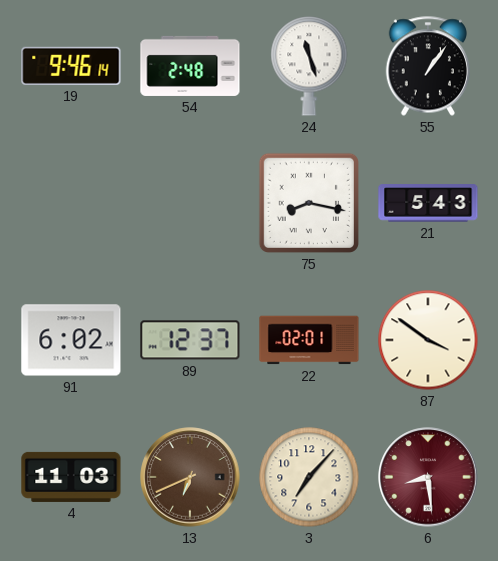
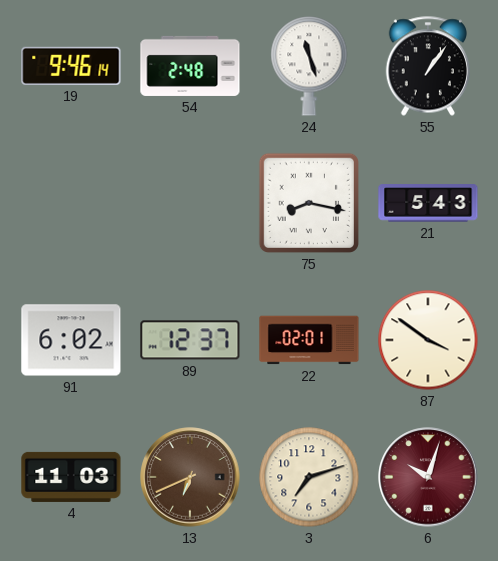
3: 7:07 -> 7:12
6: 8:29 -> 10:03
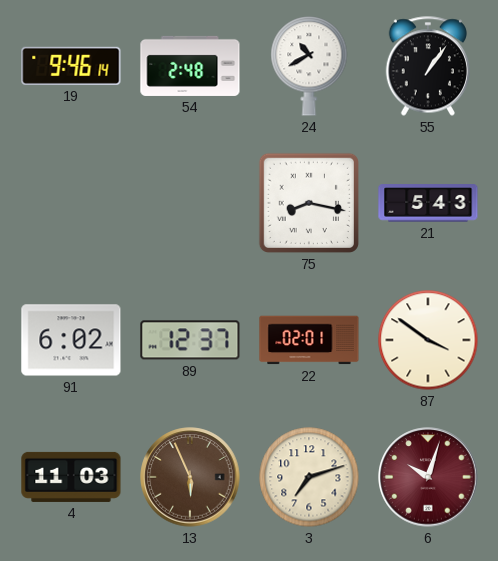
24: 11:27 -> 10:40
13: 6:41 -> 5:56
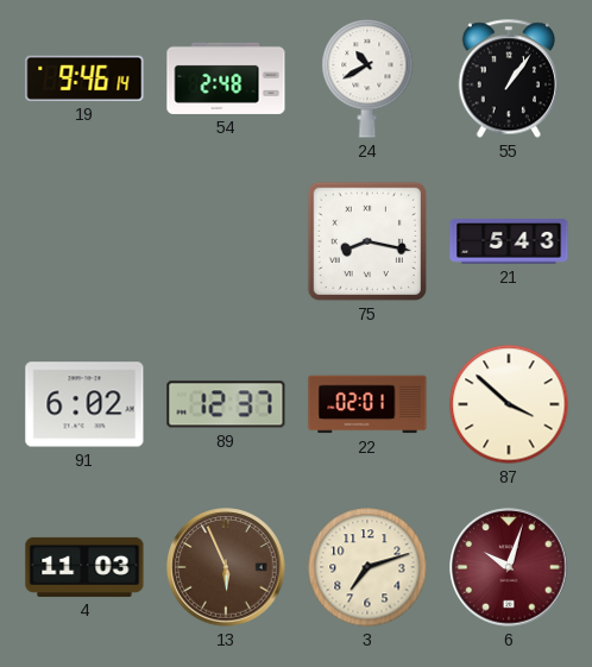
87: 3:51 -> 3:52
